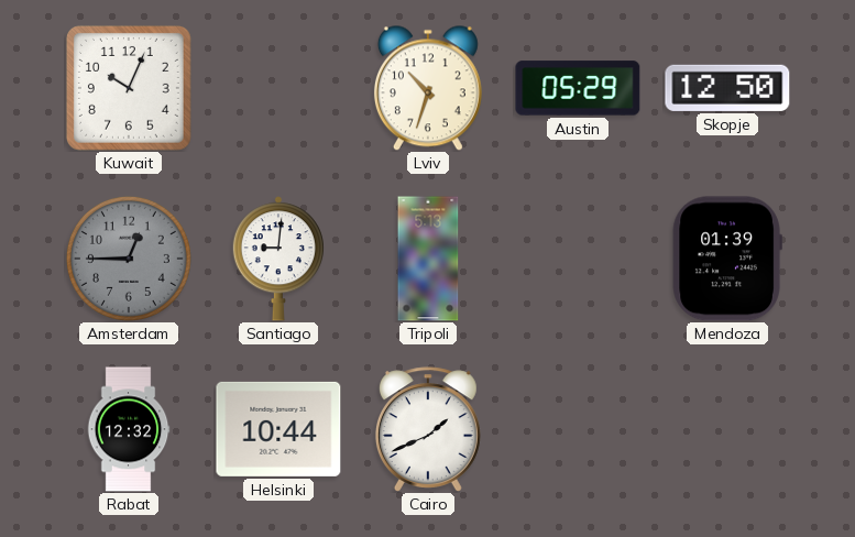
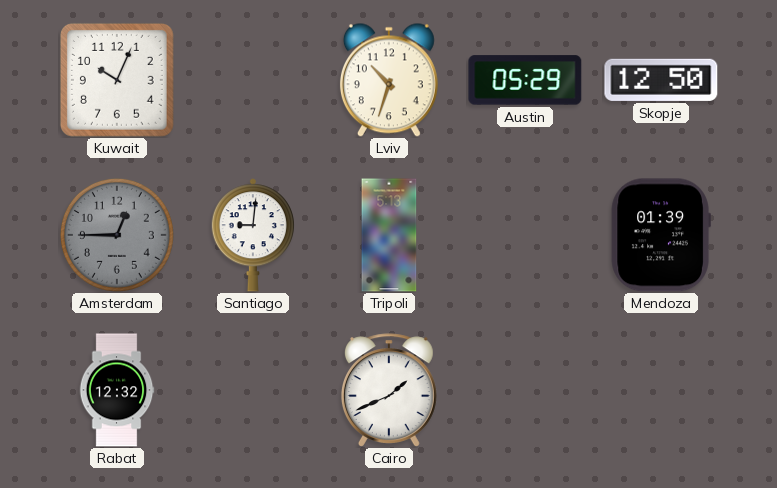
Helsinki: 10:44 -> none
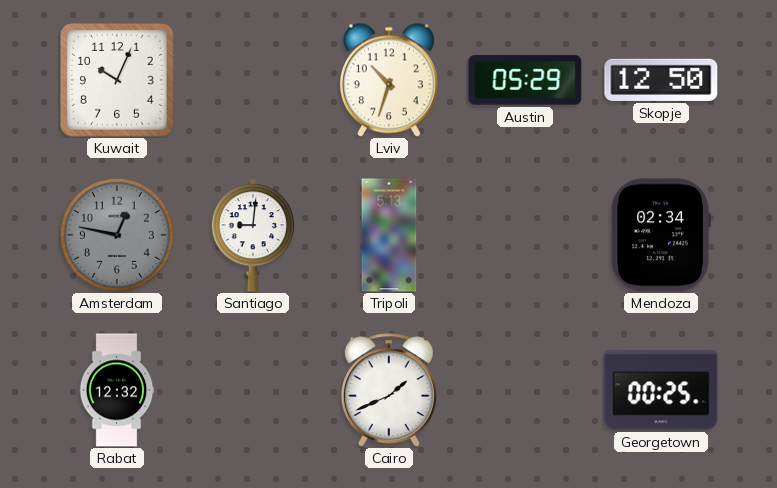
Amsterdam: 12:45 -> 12:47
Mendoza: 01:39 -> 02:34
Georgetown: none -> 00:25
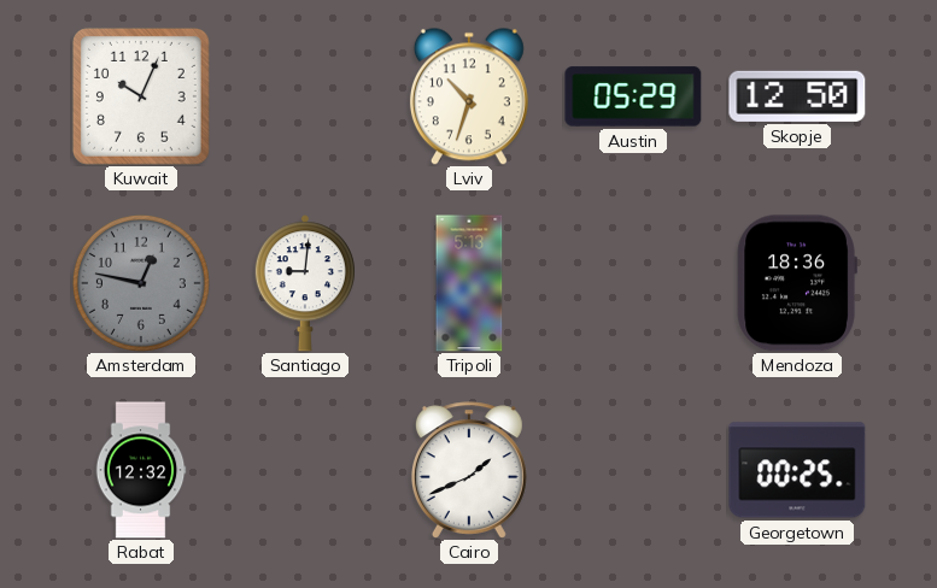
Mendoza: 02:34 -> 18:36
